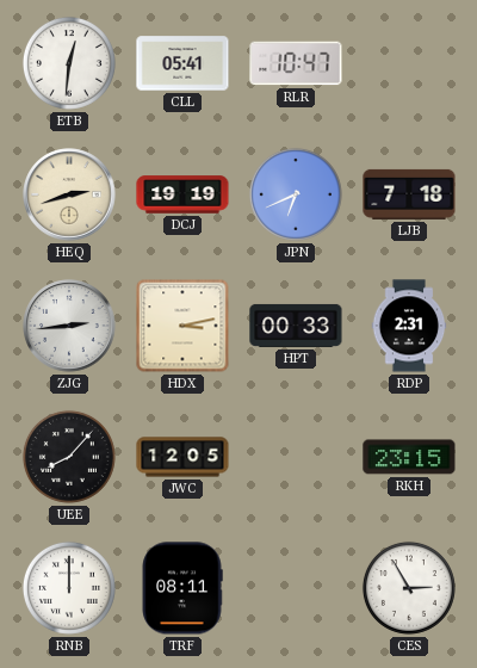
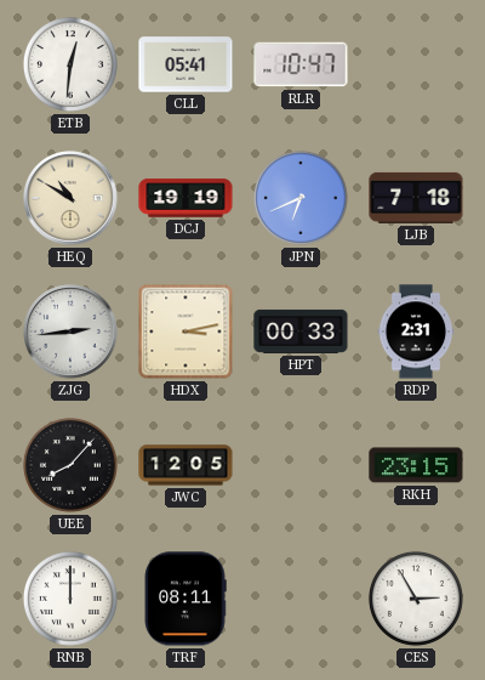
HEQ: 2:42 -> 10:50
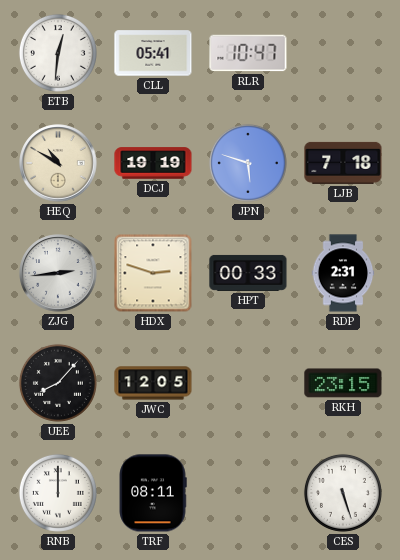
JPN: 6:41 -> 5:48
HDX: 3:13 -> 2:48
CES: 2:55 -> 5:27
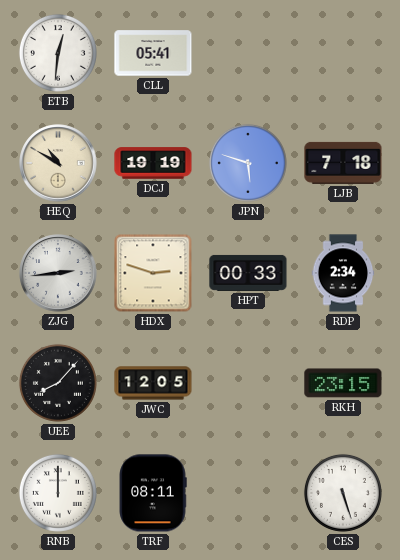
RLR: 10:47 -> none
RDP: 2:31 -> 2:34
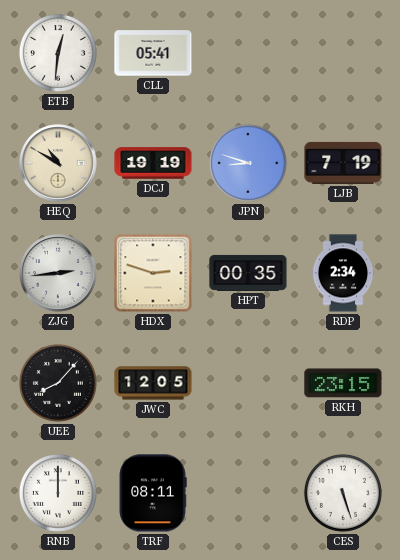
JPN: 5:48 -> 8:48
LJB: 7:18 -> 7:19
HPT: 00:33 -> 00:35
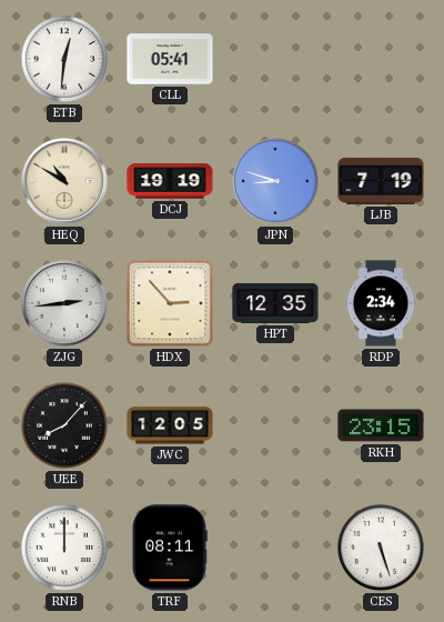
HDX: 2:48 -> 2:53
HPT: 00:35 -> 12:35
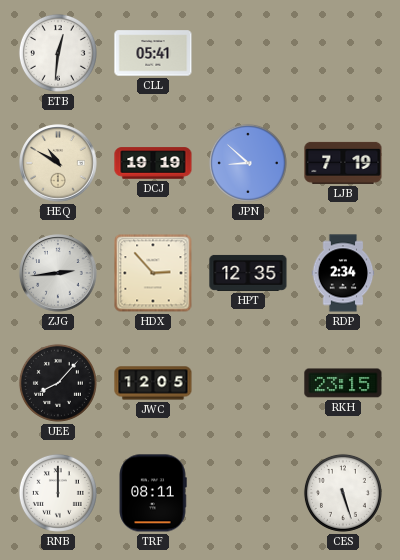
JPN: 8:48 -> 8:52
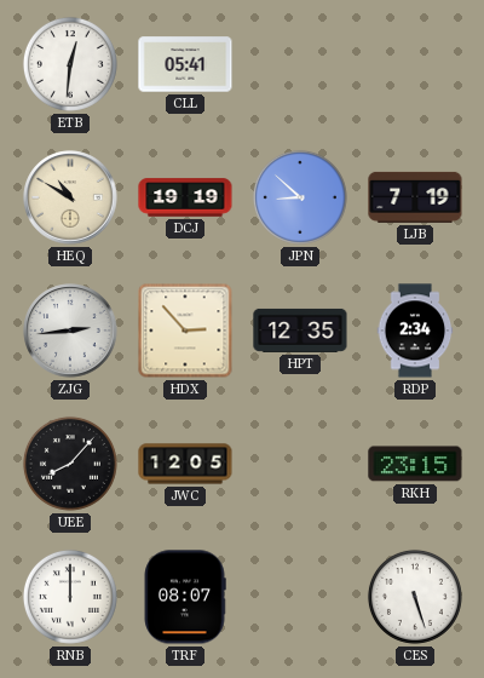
TRF: 08:11 -> 08:07
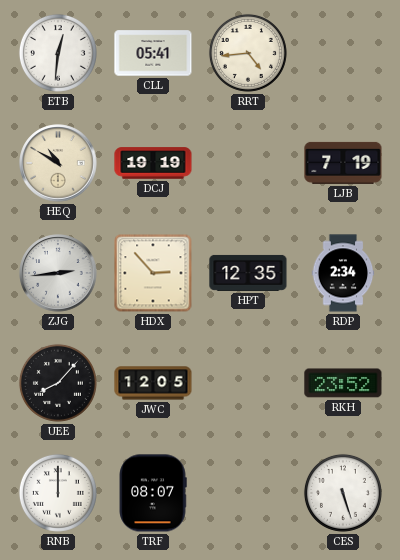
RRT: none -> 4:44
JPN: 8:52 -> none
RKH: 23:15 -> 23:52
